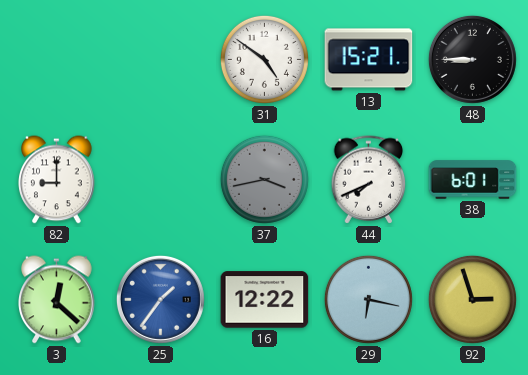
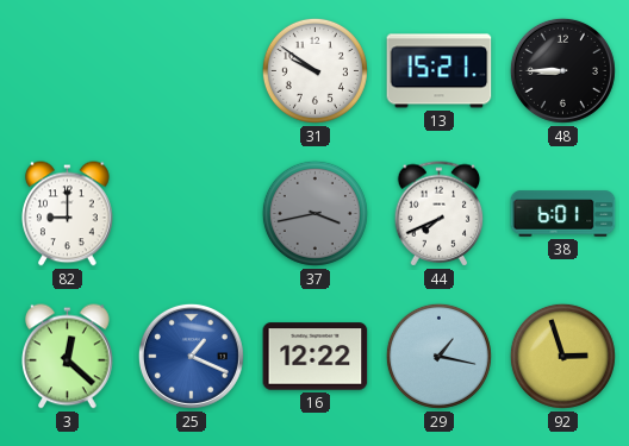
31: 4:51 -> 9:51
25: 1:36 -> 1:19
29: 6:17 -> 1:17
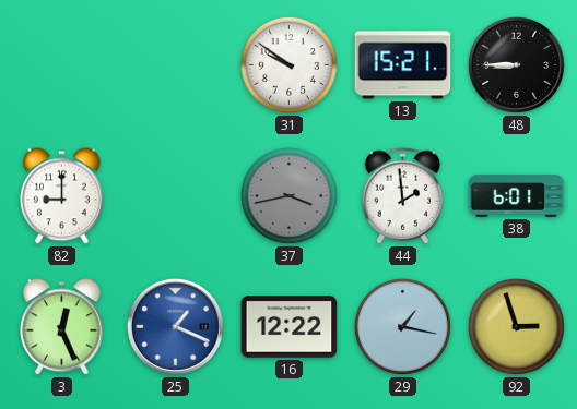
44: 7:41 -> 1:59
3: 12:22 -> 12:26
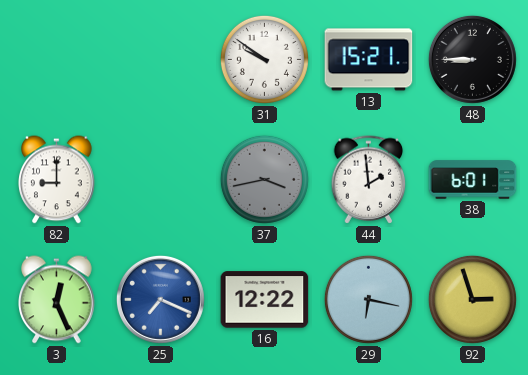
25: 1:19 -> 7:19
29: 1:17 -> 6:17
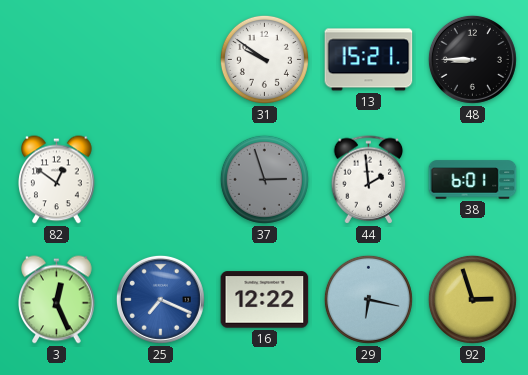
82: 9:00 -> 12:51
37: 3:43 -> 2:57
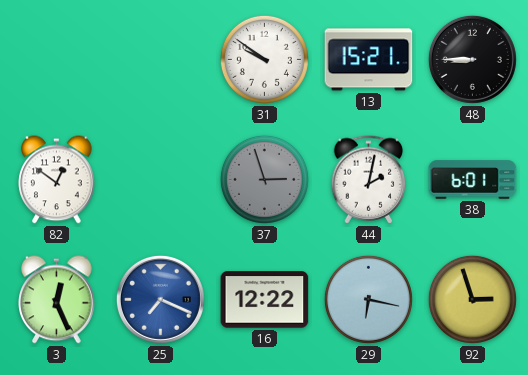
44: 1:59 -> 2:02
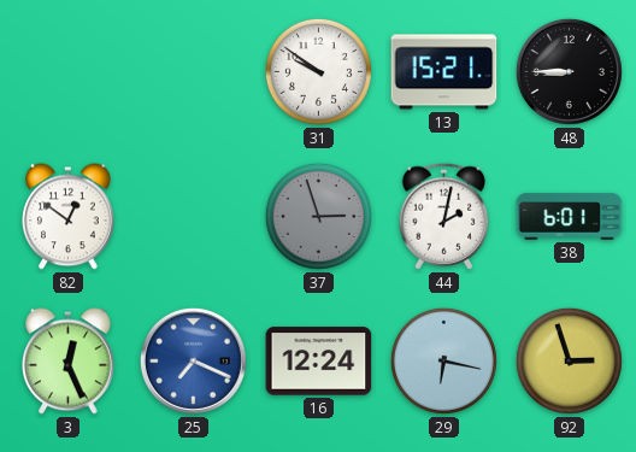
16: 12:22 -> 12:24
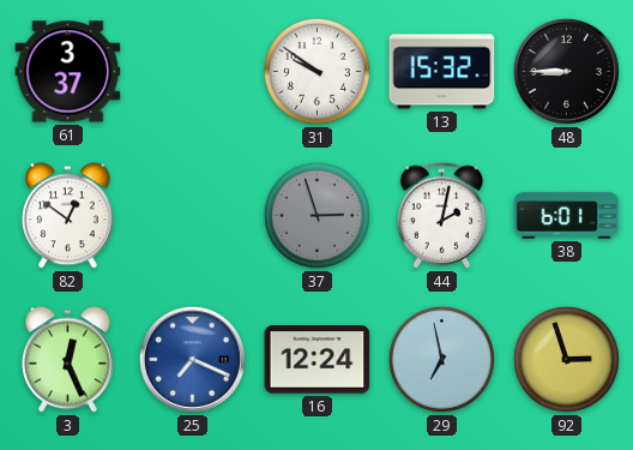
61: none -> 3:37
13: 15:21 -> 15:32
29: 6:17 -> 6:58
